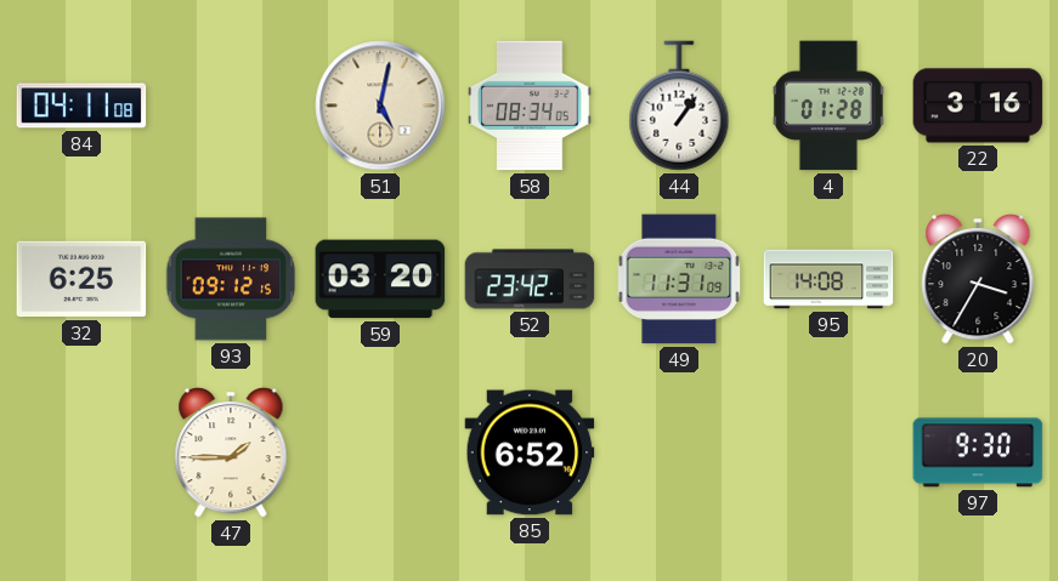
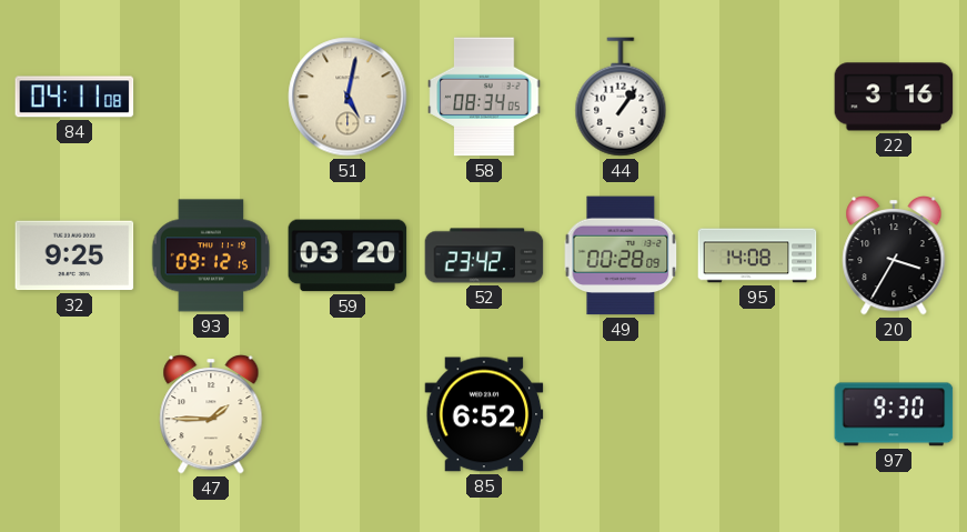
4: 01:28 -> none
32: 6:25 -> 9:25
49: 11:31 -> 00:28
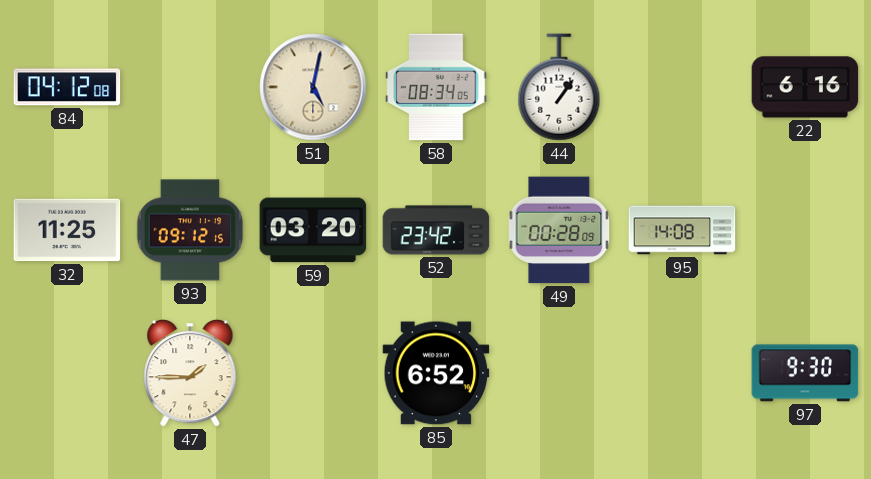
84: 04:11 -> 04:12
22: 3:16 -> 6:16
32: 9:25 -> 11:25
20: 3:35 -> none
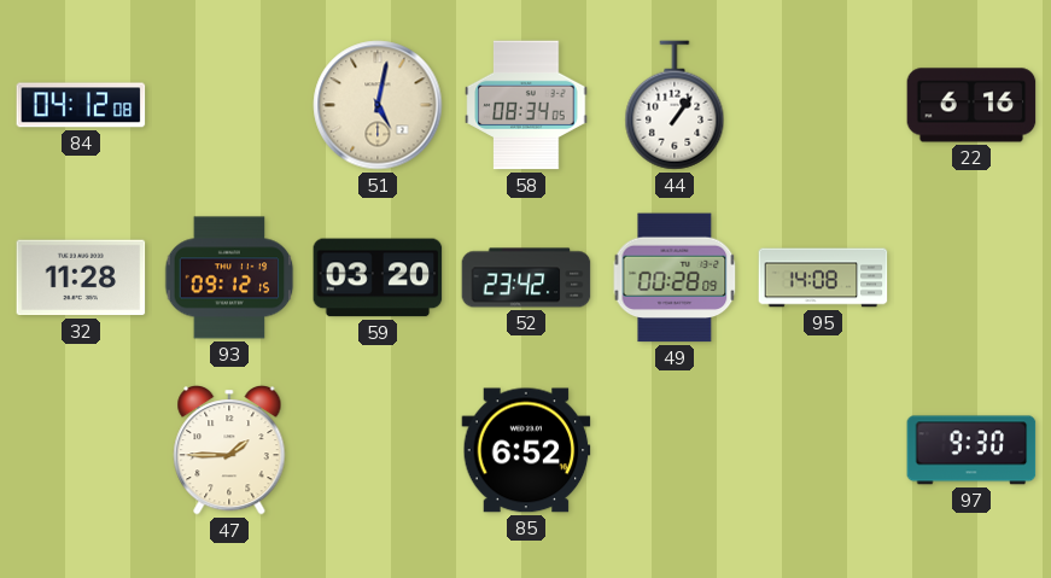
32: 11:25 -> 11:28
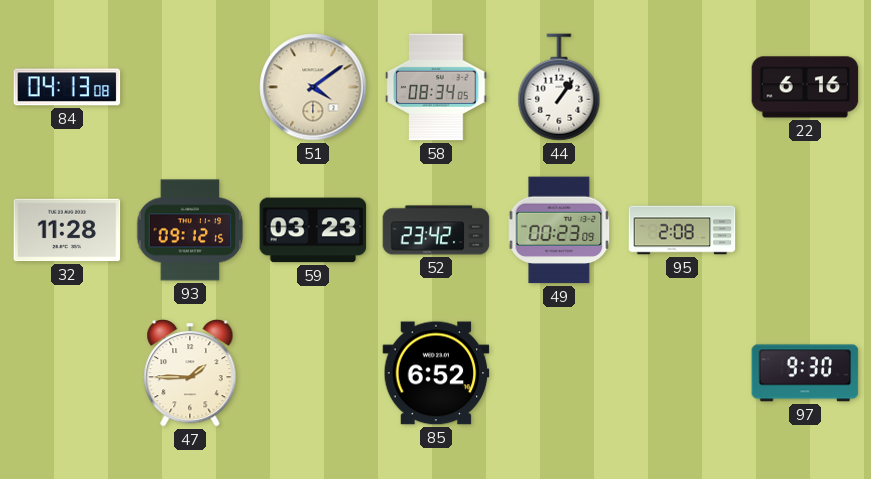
84: 04:12 -> 04:13
51: 5:02 -> 4:09
59: 03:20 -> 03:23
49: 00:28 -> 00:23
95: 14:08 -> 2:08
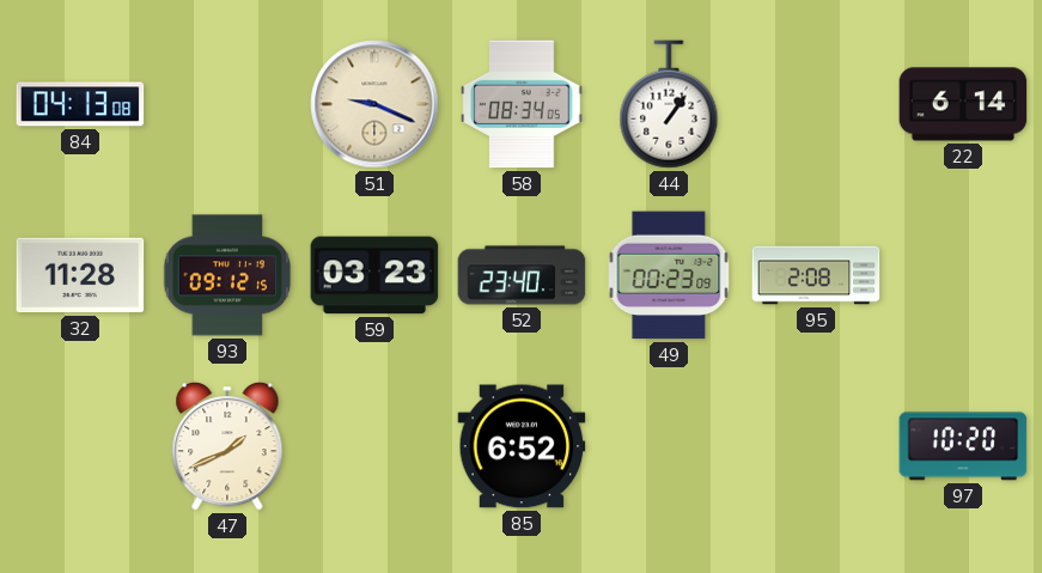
51: 4:09 -> 9:19
22: 6:16 -> 6:14
52: 23:42 -> 23:40
47: 1:45 -> 1:41
97: 9:30 -> 10:20
